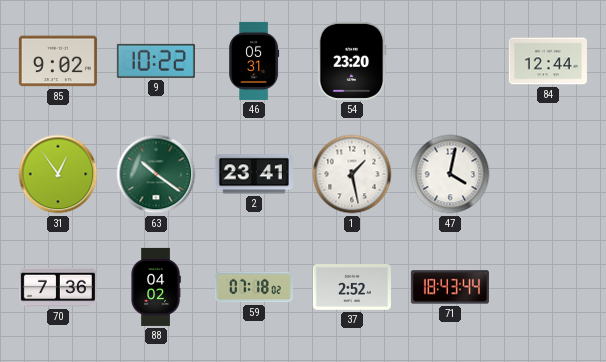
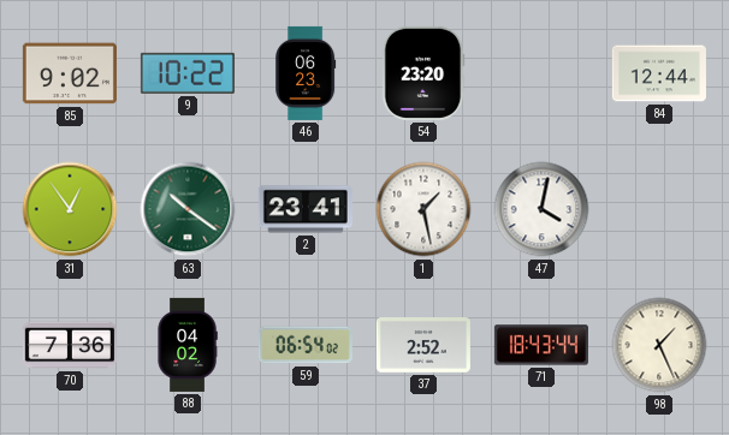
46: 05:31 -> 06:23
59: 07:18 -> 06:54
98: none -> 1:26
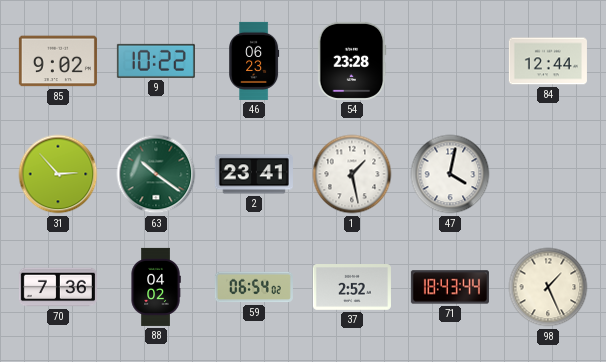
54: 23:20 -> 23:28
31: 12:54 -> 2:53
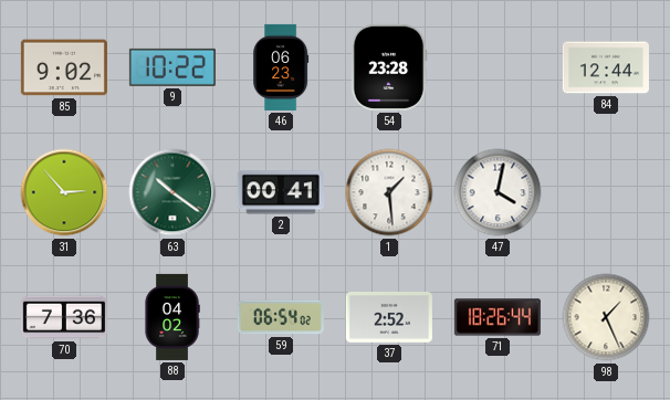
2: 23:41 -> 00:41
1: 1:28 -> 1:29
71: 18:43 -> 18:26
